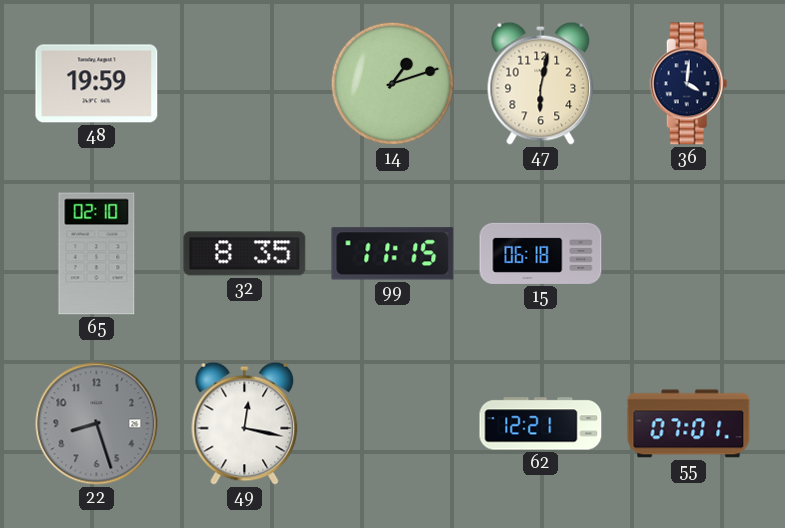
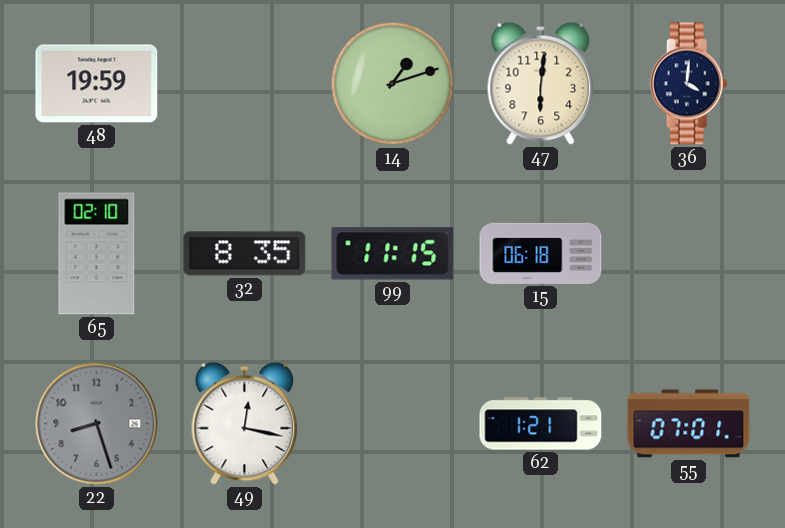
47: 6:02 -> 6:01
62: 12:21 -> 1:21
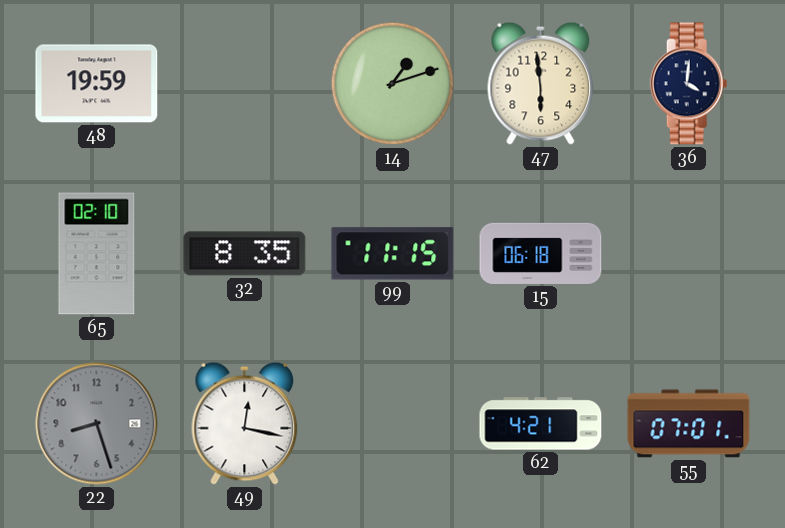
47: 6:01 -> 5:59
62: 1:21 -> 4:21
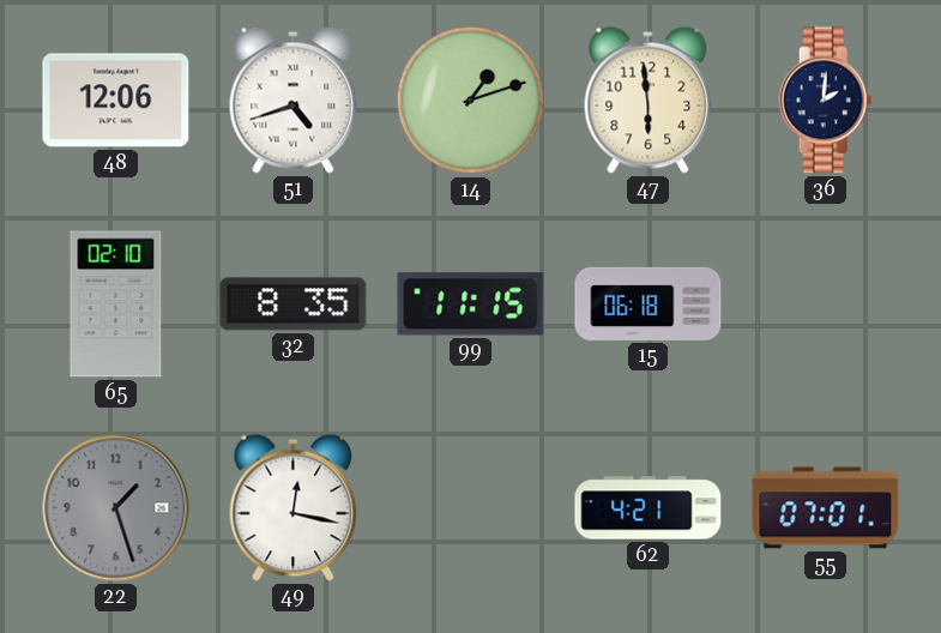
48: 19:59 -> 12:06
51: none -> 4:42
36: 4:01 -> 2:01
22: 8:27 -> 1:27
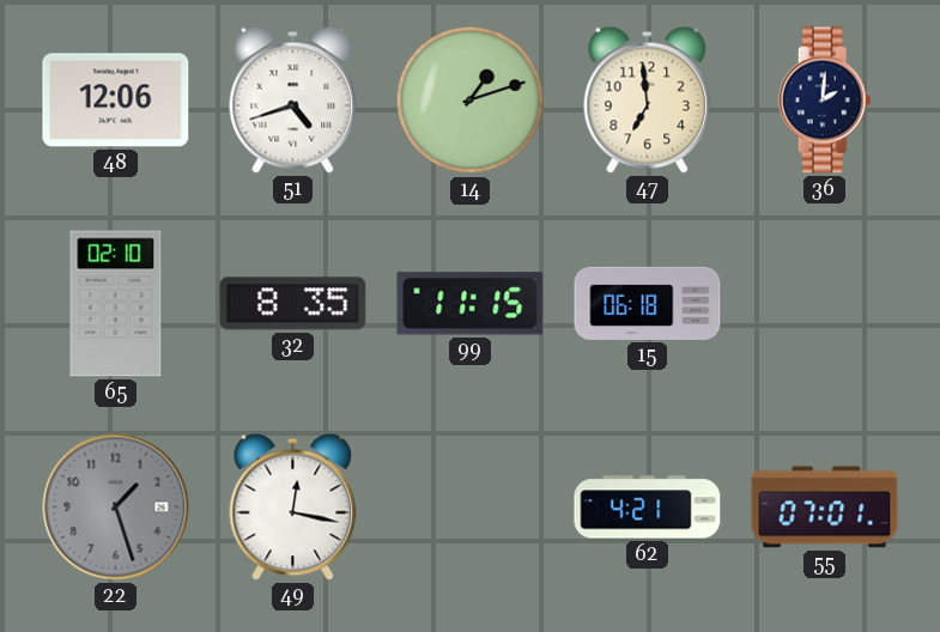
47: 5:59 -> 6:59
